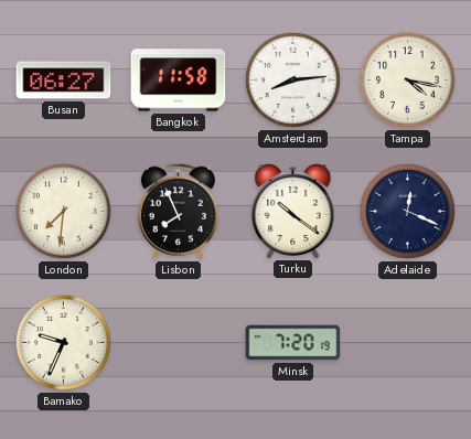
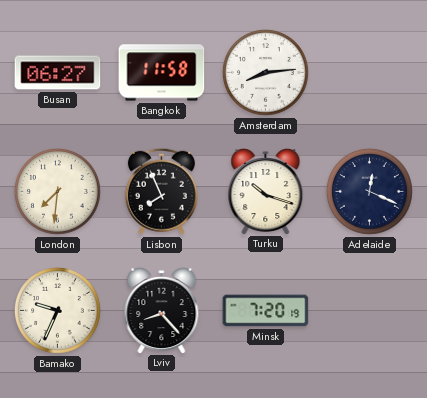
Tampa: 4:17 -> none
Turku: 10:21 -> 10:18
Lviv: none -> 8:23
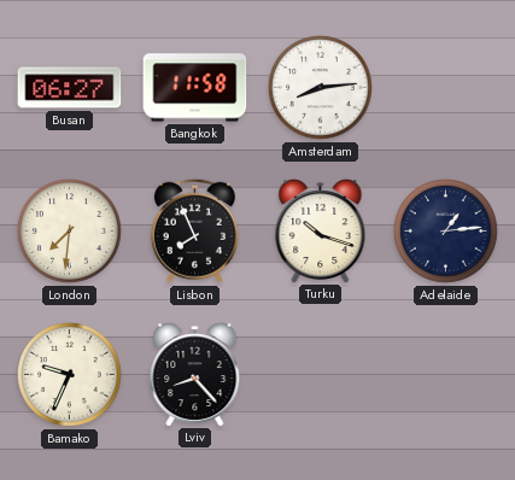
Adelaide: 12:19 -> 1:14
Minsk: 7:20 -> none
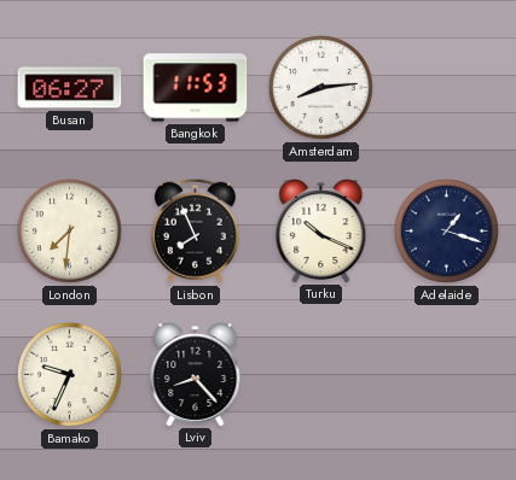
Bangkok: 11:58 -> 11:53
Turku: 10:18 -> 10:19
Adelaide: 1:14 -> 1:18
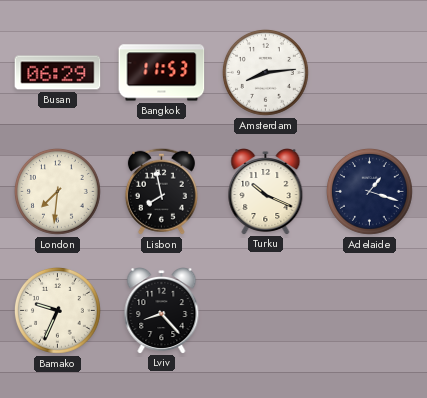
Busan: 06:27 -> 06:29
Lisbon: 7:56 -> 7:58
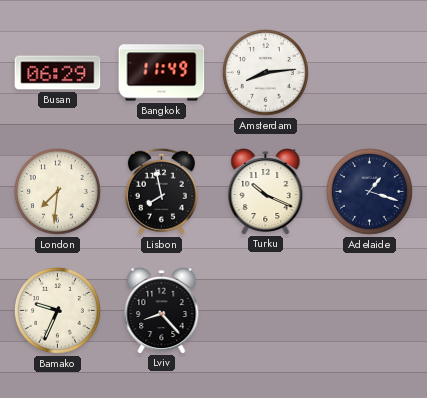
Bangkok: 11:53 -> 11:49
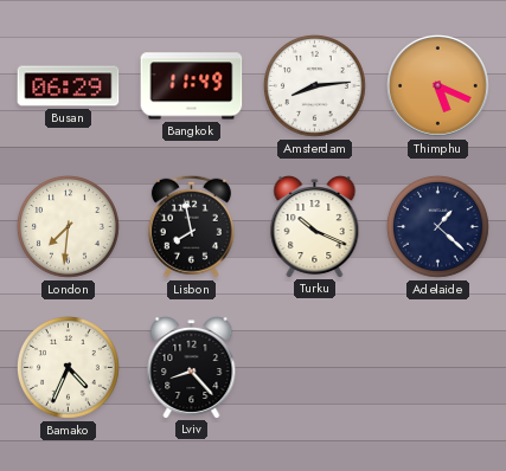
Thimphu: none -> 5:19
Adelaide: 1:18 -> 1:22
Bamako: 9:34 -> 4:34
